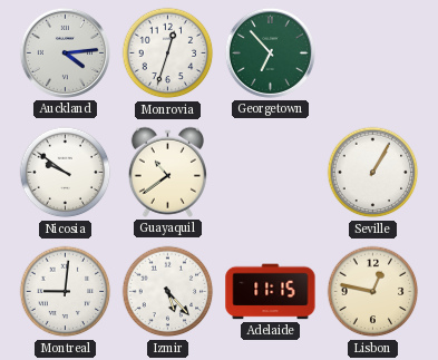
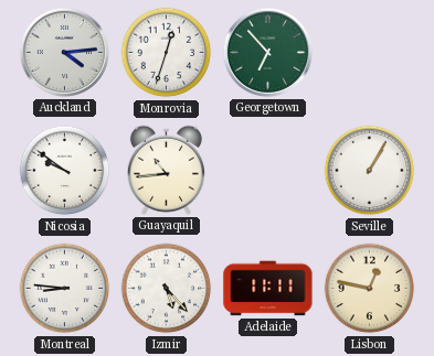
Guayaquil: 10:39 -> 10:44
Montreal: 9:01 -> 8:46
Adelaide: 11:15 -> 11:11
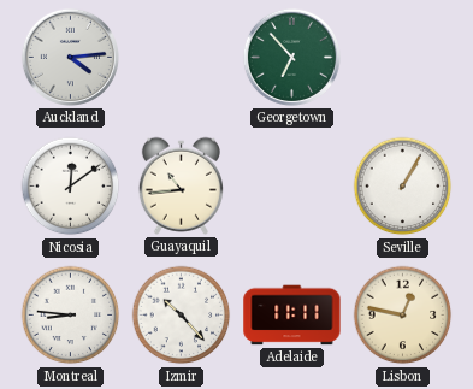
Monrovia: 12:33 -> none
Nicosia: 9:51 -> 12:09
Izmir: 5:23 -> 10:23
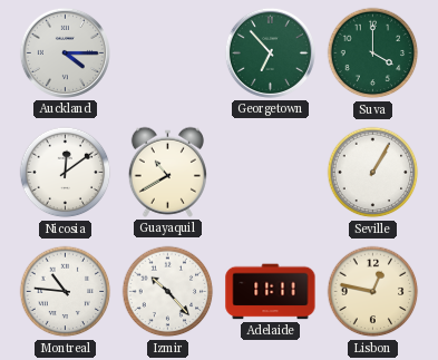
Auckland: 4:14 -> 4:15
Suva: none -> 4:00
Guayaquil: 10:44 -> 10:40
Montreal: 8:46 -> 10:46
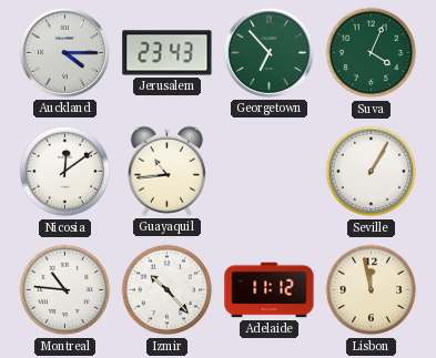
Jerusalem: none -> 23:43
Suva: 4:00 -> 4:04
Guayaquil: 10:40 -> 10:44
Adelaide: 11:11 -> 11:12
Lisbon: 12:47 -> 11:58
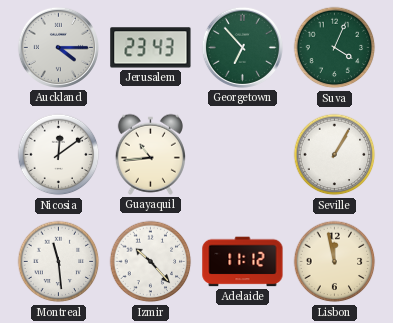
Montreal: 10:46 -> 11:29
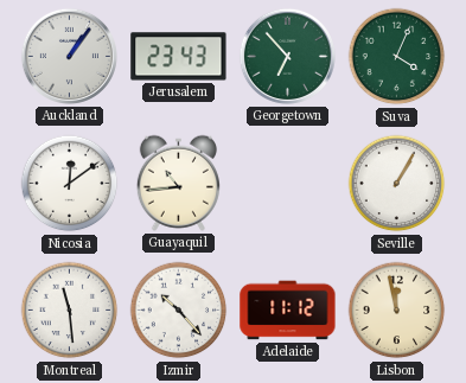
Auckland: 4:15 -> 1:06
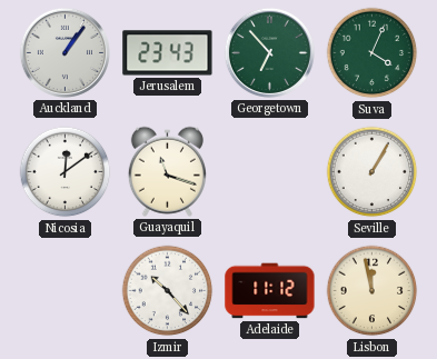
Guayaquil: 10:44 -> 11:18
Montreal: 11:29 -> none
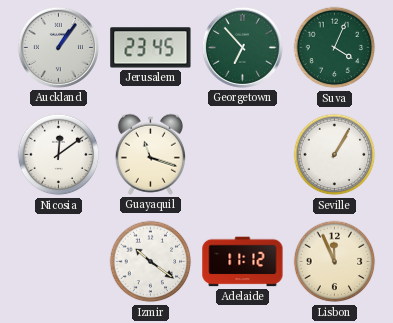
Jerusalem: 23:43 -> 23:45
Izmir: 10:23 -> 10:21
Lisbon: 11:58 -> 11:56
